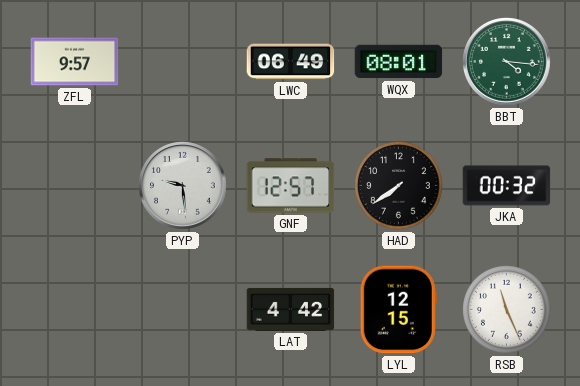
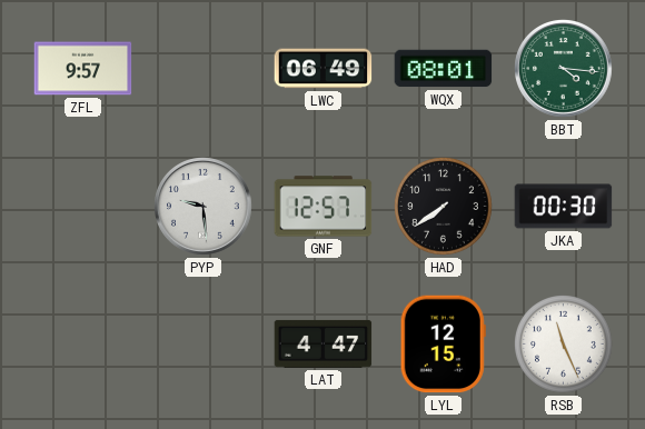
JKA: 00:32 -> 00:30
LAT: 4:42 -> 4:47
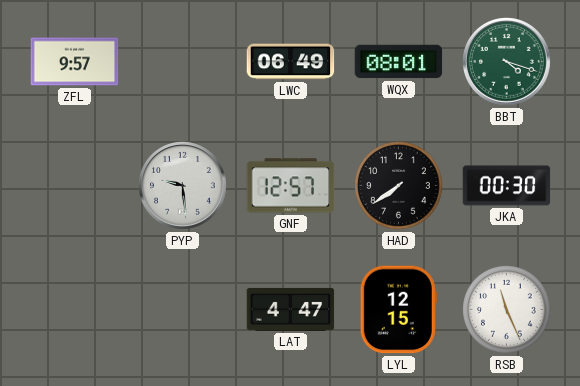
BBT: 4:16 -> 4:18
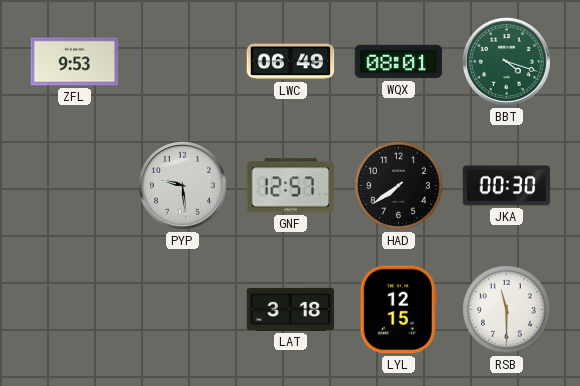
ZFL: 9:57 -> 9:53
LAT: 4:47 -> 3:18
RSB: 11:26 -> 11:30
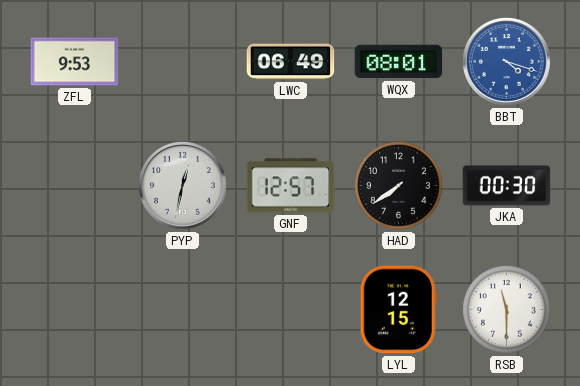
BBT dial: green -> blue
PYP: 9:29 -> 12:32
LAT: 3:18 -> none
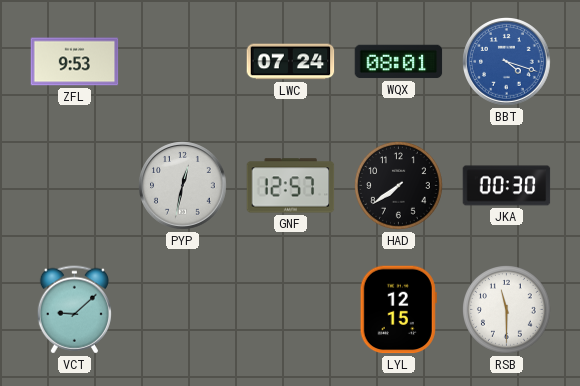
LWC: 06:49 -> 07:24
VCT: none -> 9:08
